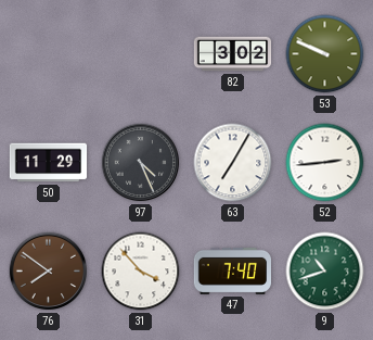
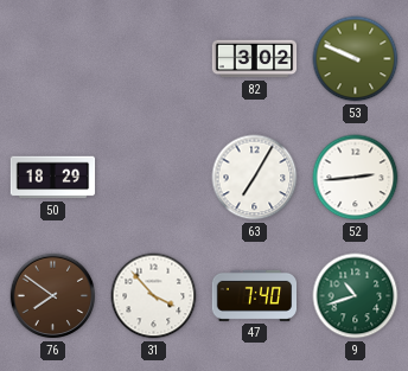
50: 11:29 -> 18:29
97: 4:26 -> none
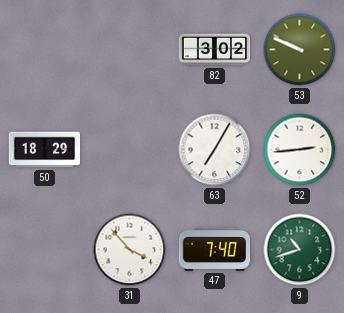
76: 7:51 -> none
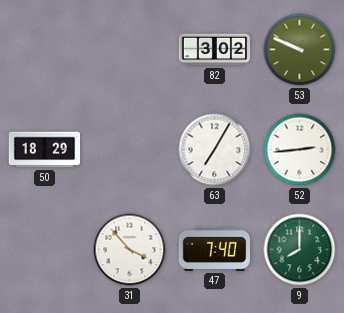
9: 10:42 -> 8:00
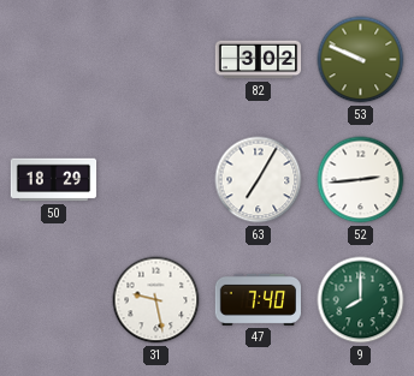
31: 3:53 -> 9:28
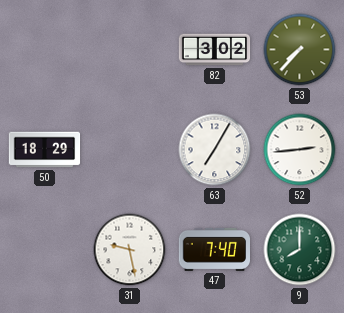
53: 9:49 -> 7:37
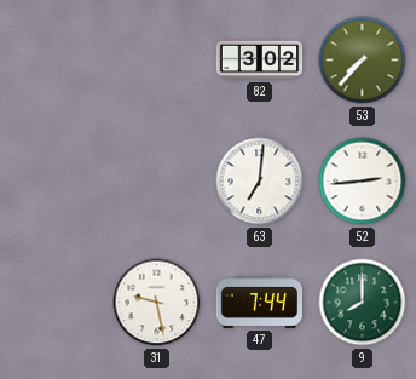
50: 18:29 -> none
63: 7:05 -> 7:01
47: 7:40 -> 7:44
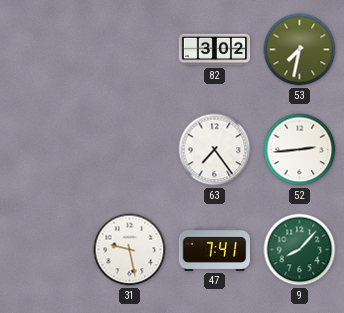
53: 7:37 -> 7:32
63: 7:01 -> 7:24
47: 7:44 -> 7:41
9: 8:00 -> 8:07
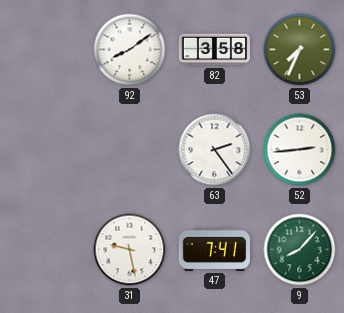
92: none -> 8:09
82: 3:02 -> 3:58
53: 7:32 -> 7:34
63: 7:24 -> 2:24
